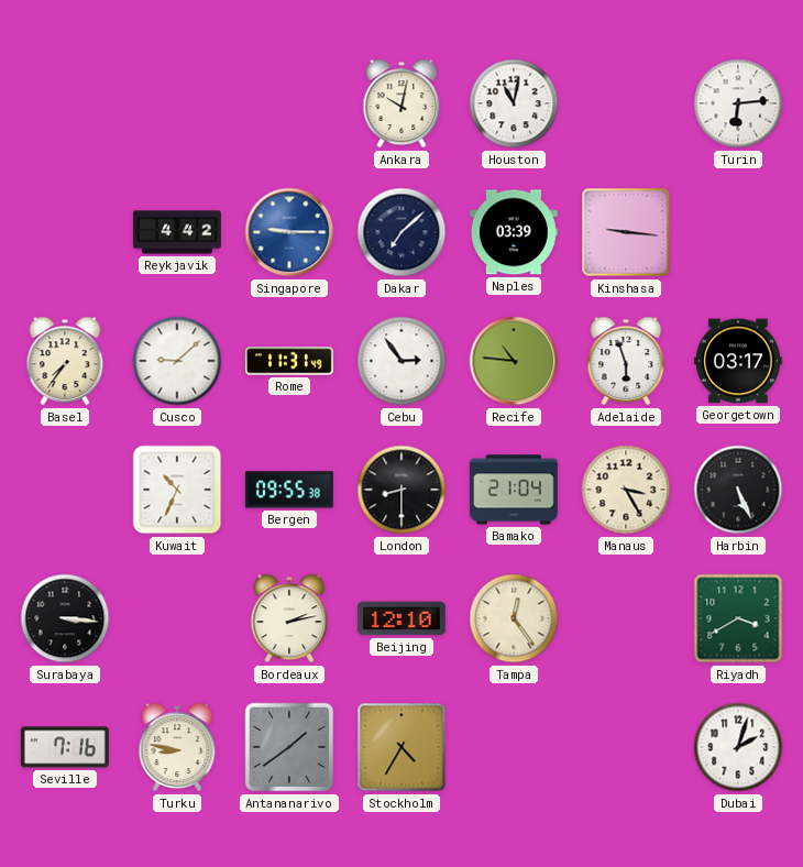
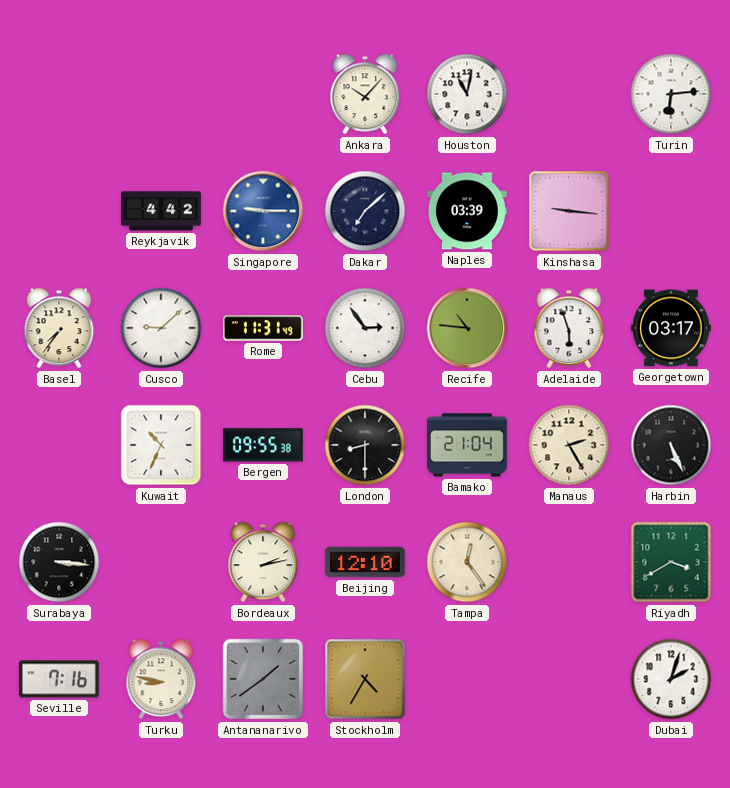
Ankara: 10:02 -> 10:07
Manaus: 3:25 -> 2:25
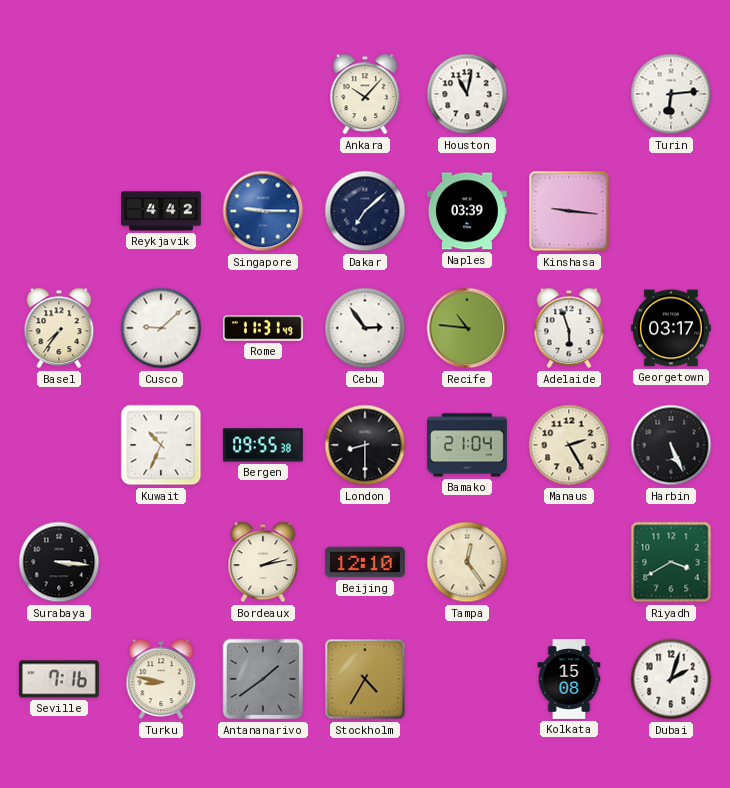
Kolkata: none -> 15:08
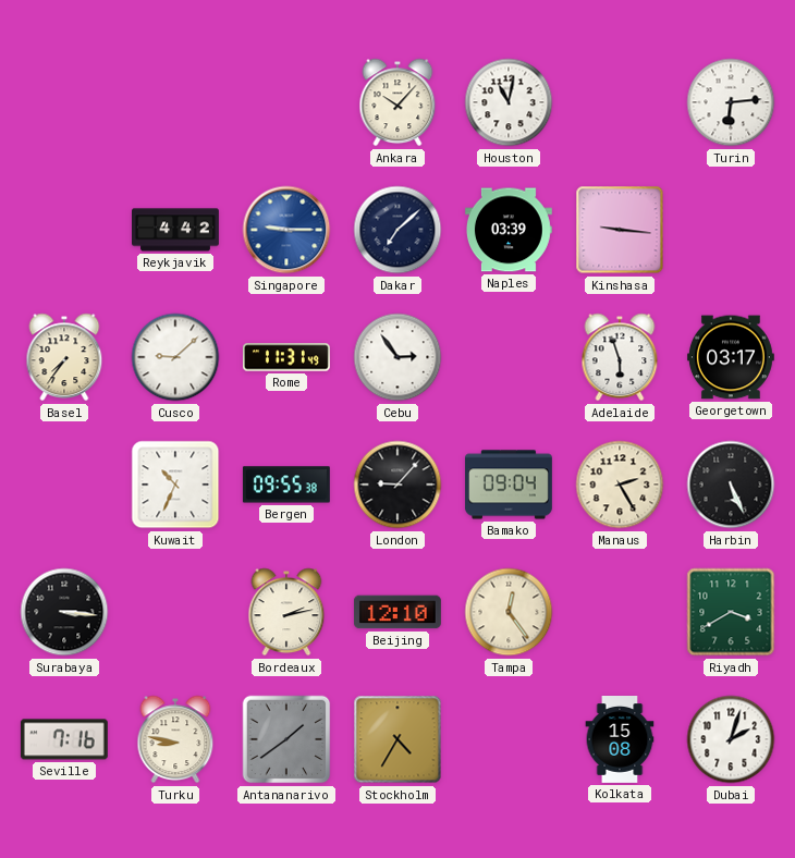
Recife: 10:46 -> none
London: 8:30 -> 9:07
Bamako: 21:04 -> 09:04
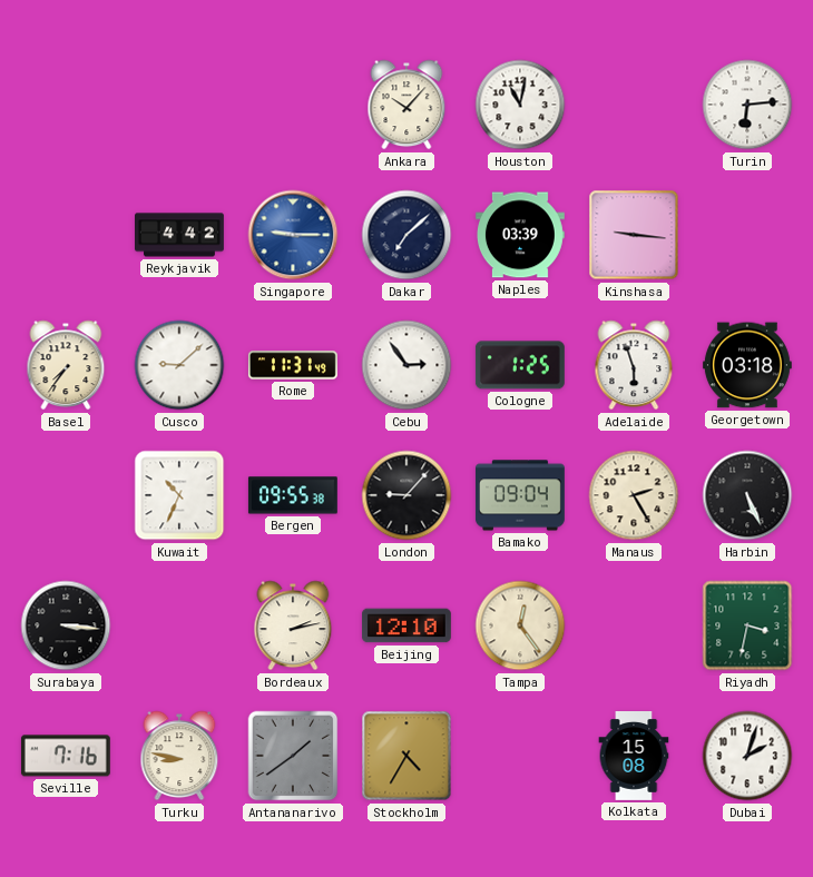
Cologne: none -> 1:25
Georgetown: 03:17 -> 03:18
Riyadh: 3:40 -> 3:32
